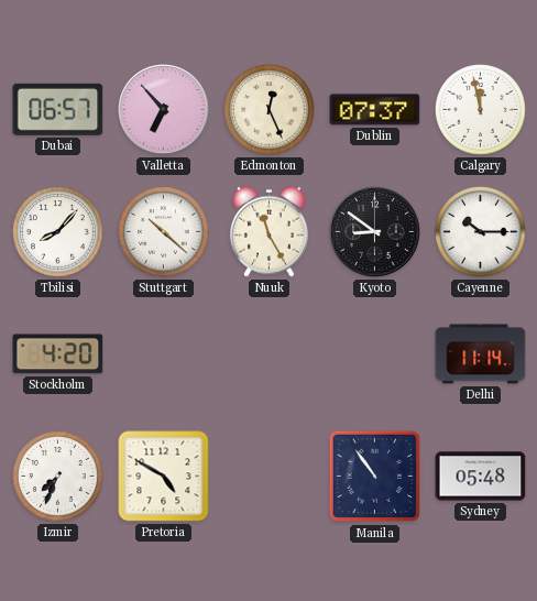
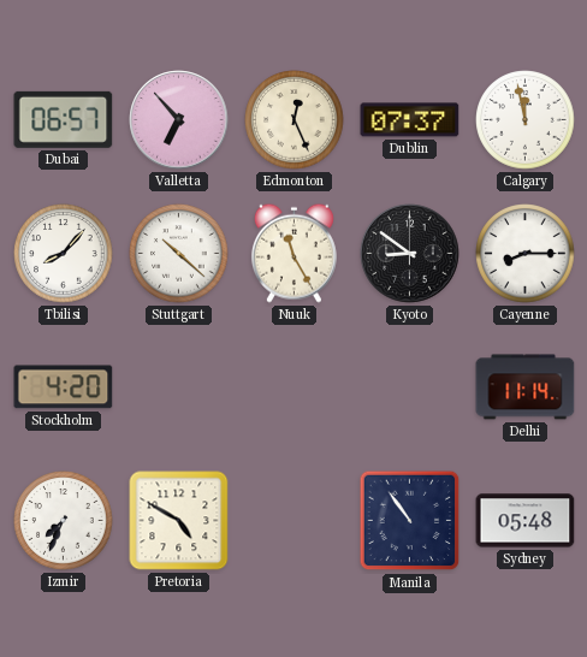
Cayenne: 10:15 -> 8:15
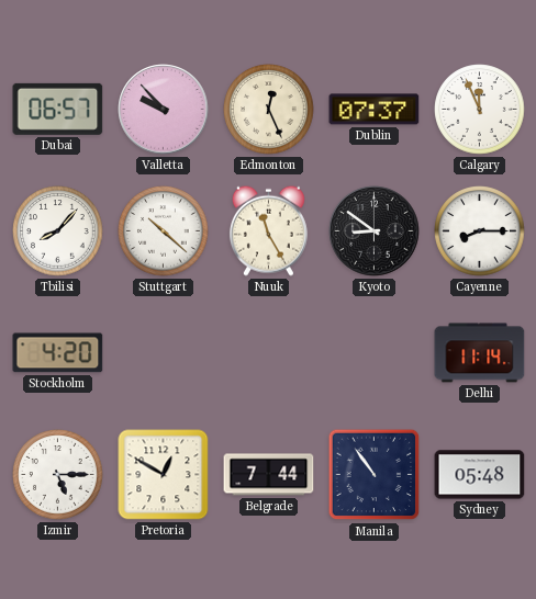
Valletta: 6:53 -> 9:53
Calgary: 11:58 -> 11:56
Izmir: 7:34 -> 5:15
Pretoria: 4:50 -> 12:50
Belgrade: none -> 7:44
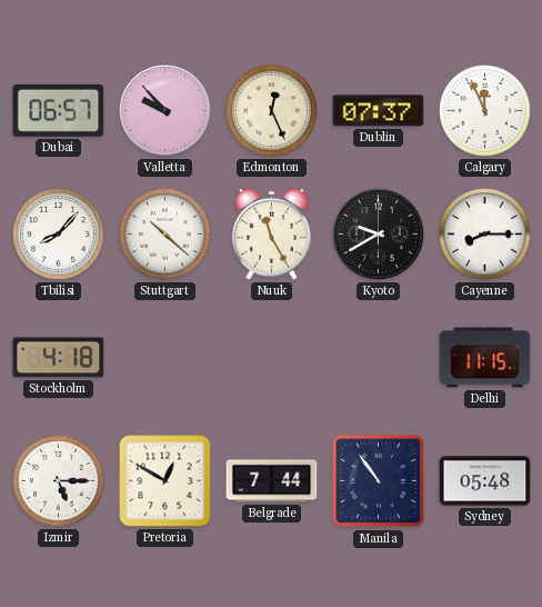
Kyoto: 8:51 -> 9:40
Stockholm: 4:20 -> 4:18
Delhi: 11:14 -> 11:15
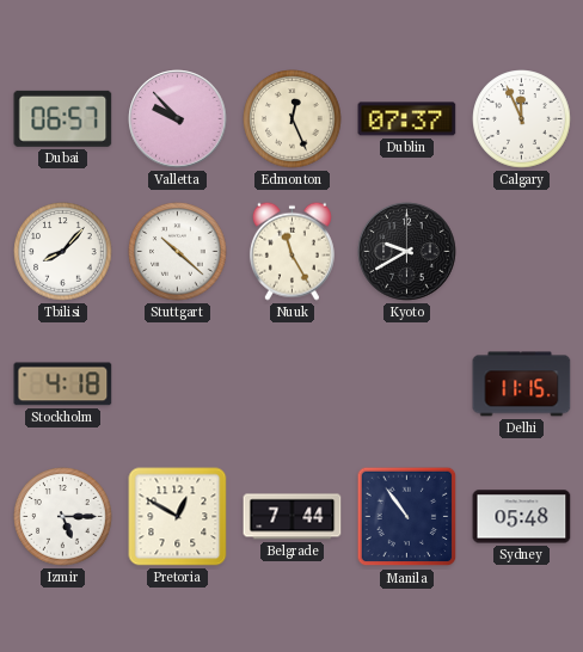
Cayenne: 8:15 -> none
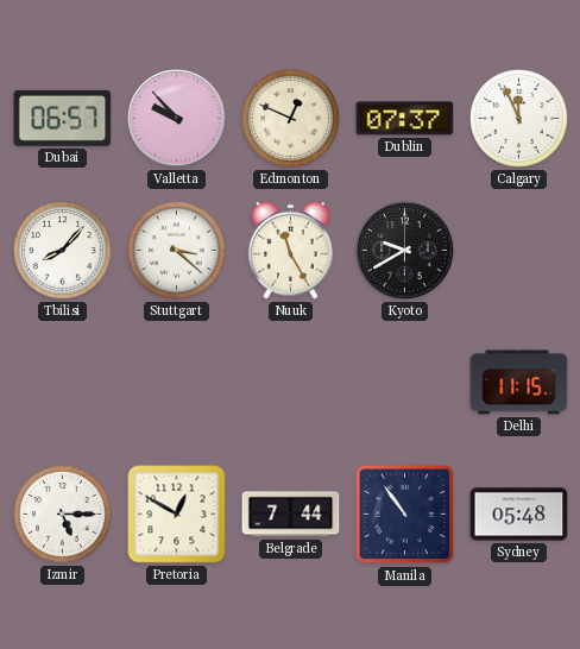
Edmonton: 12:26 -> 12:49
Stuttgart: 10:22 -> 3:22
Stockholm: 4:18 -> none
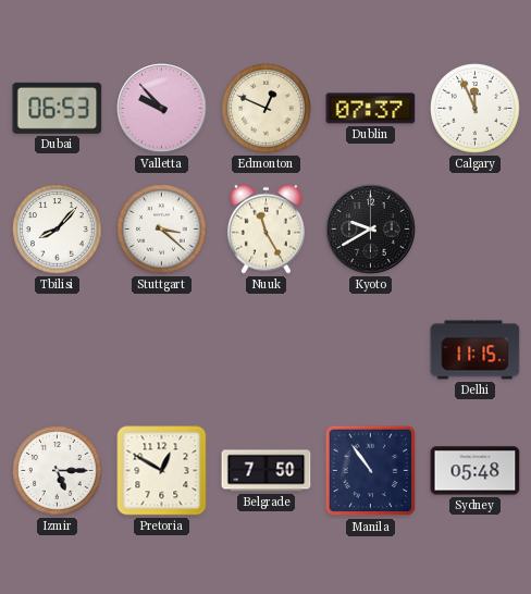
Dubai: 06:57 -> 06:53
Belgrade: 7:44 -> 7:50
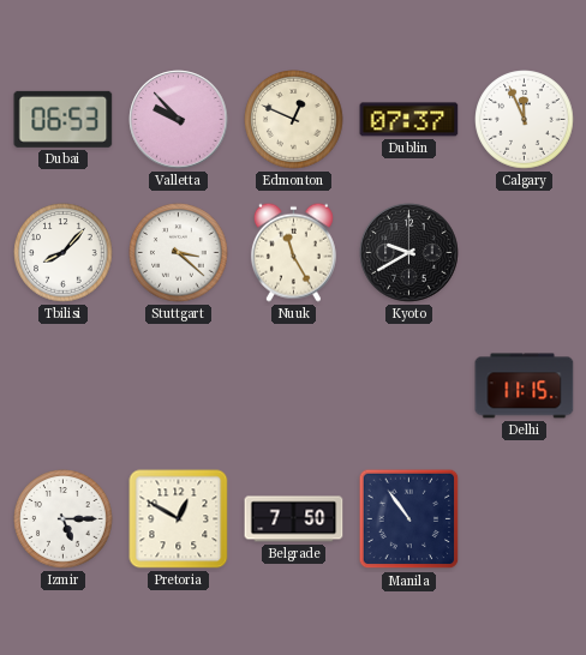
Sydney: 05:48 -> none
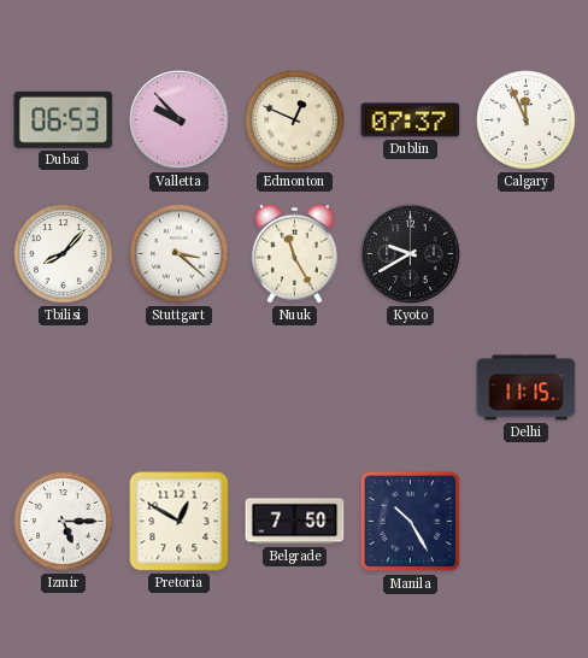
Manila: 10:54 -> 10:25
